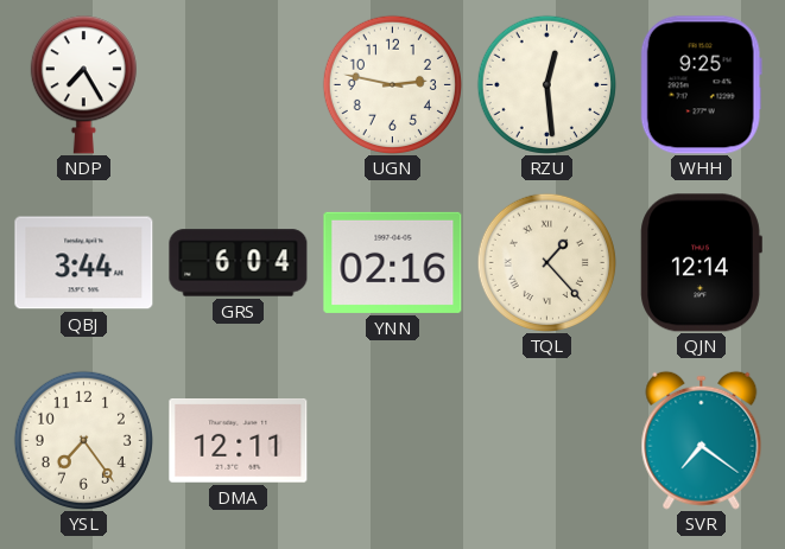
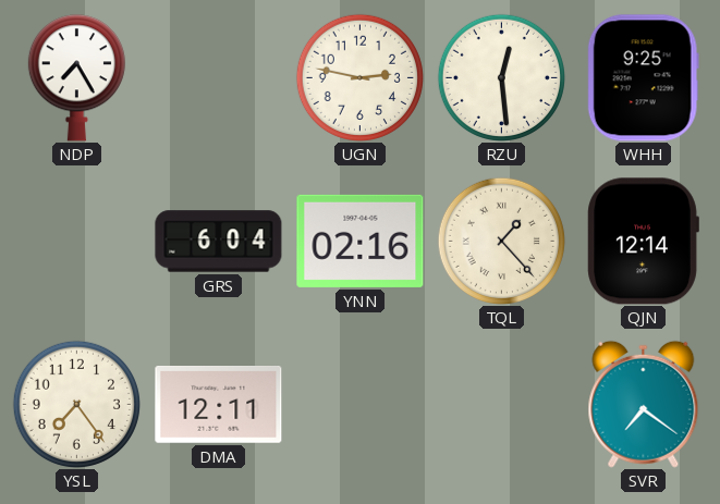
QBJ: 3:44 -> none
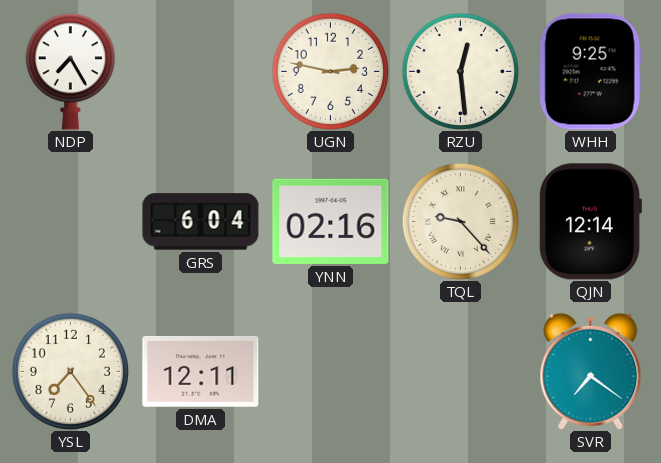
TQL: 1:23 -> 9:23
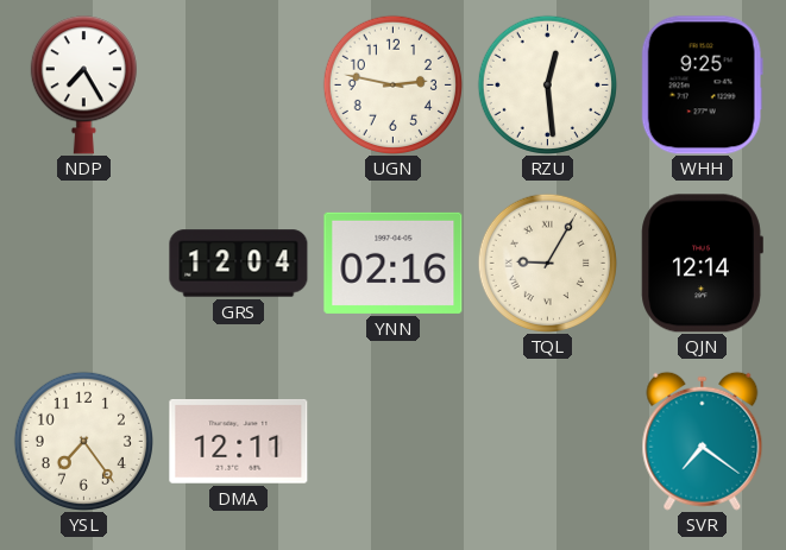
GRS: 6:04 -> 12:04
TQL: 9:23 -> 9:05
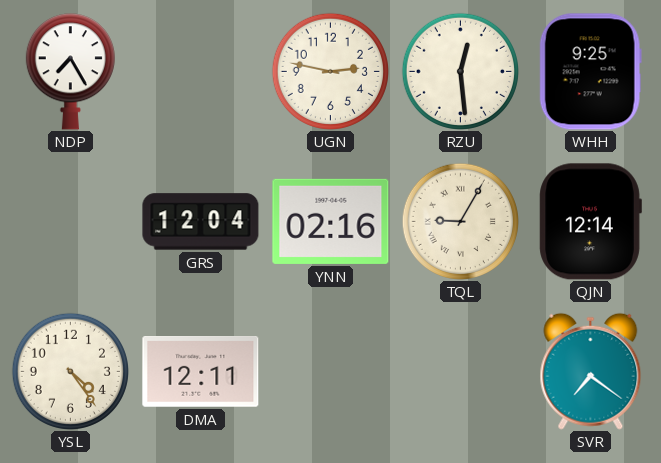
YSL: 7:24 -> 4:24
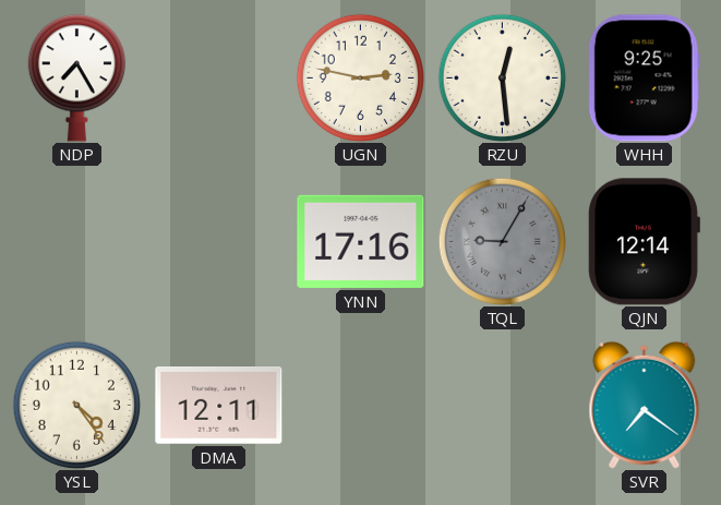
GRS: 12:04 -> none
YNN: 02:16 -> 17:16
TQL dial: cream -> grey
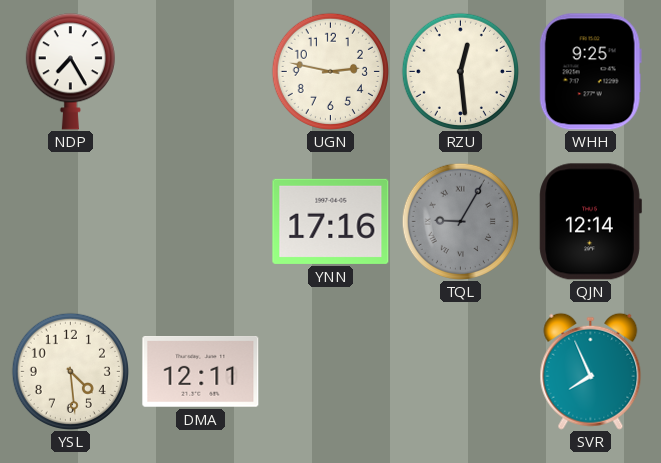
YSL: 4:24 -> 4:29
SVR: 7:21 -> 7:56
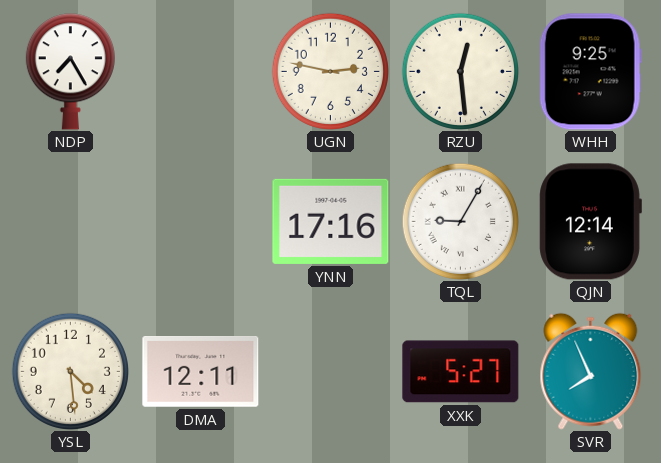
TQL dial: grey -> white
XXK: none -> 5:27
